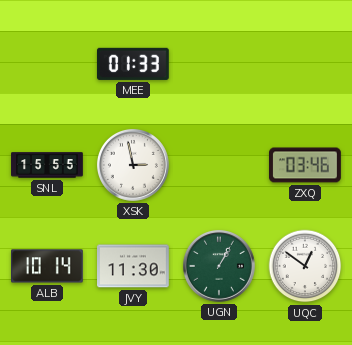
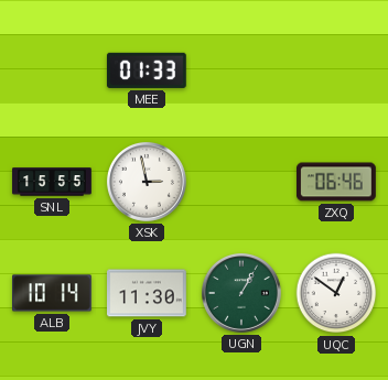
ZXQ: 03:46 -> 06:46
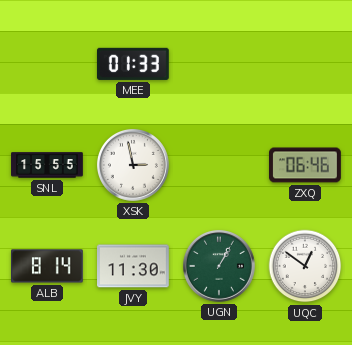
ALB: 10:14 -> 8:14
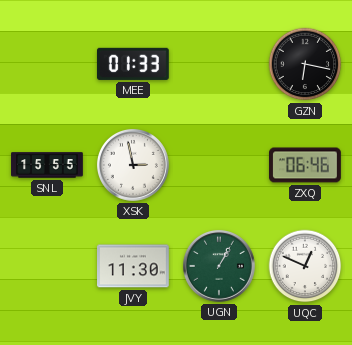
GZN: none -> 6:17
ALB: 8:14 -> none
UQC: 12:51 -> 12:49
